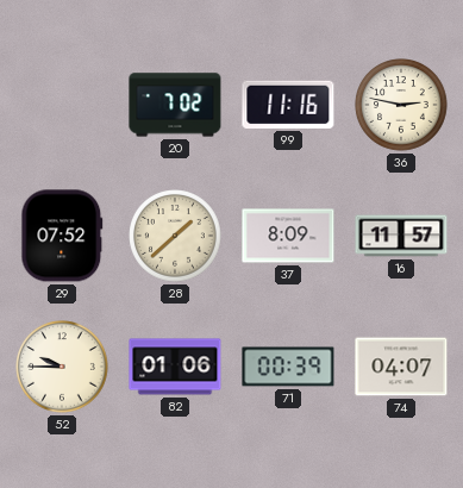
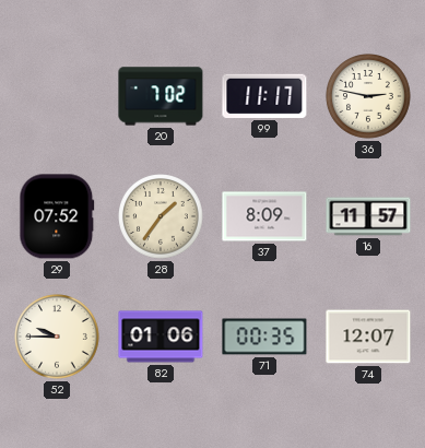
99: 11:16 -> 11:17
28: 1:38 -> 1:36
71: 00:39 -> 00:35
74: 04:07 -> 12:07
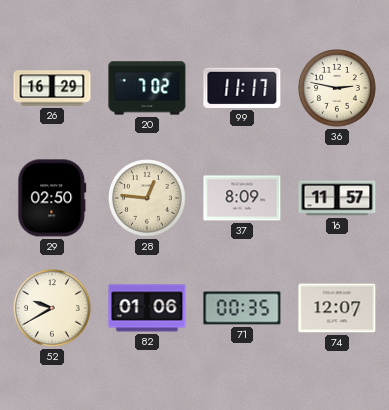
26: none -> 16:29
29: 07:52 -> 02:50
28: 1:36 -> 12:46
52: 9:45 -> 9:40
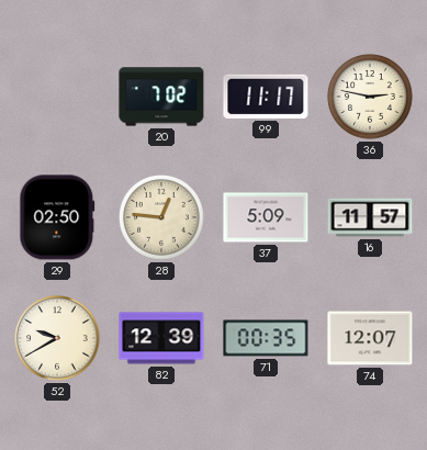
26: 16:29 -> none
37: 8:09 -> 5:09
82: 01:06 -> 12:39
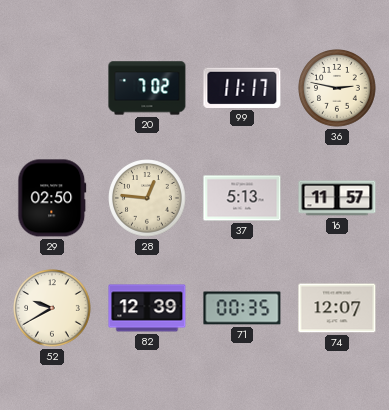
37: 5:09 -> 5:13
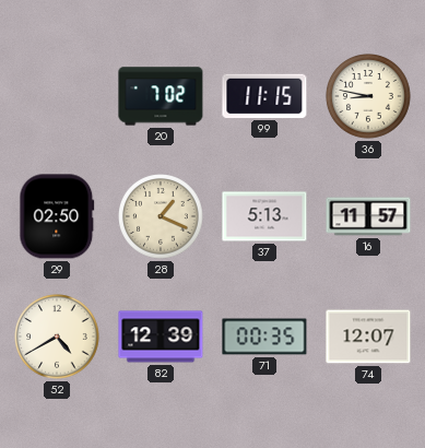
99: 11:17 -> 11:15
36: 2:47 -> 8:47
28: 12:46 -> 1:19
52: 9:40 -> 4:40
